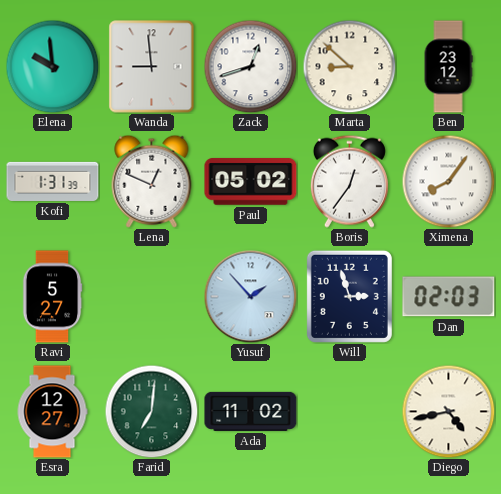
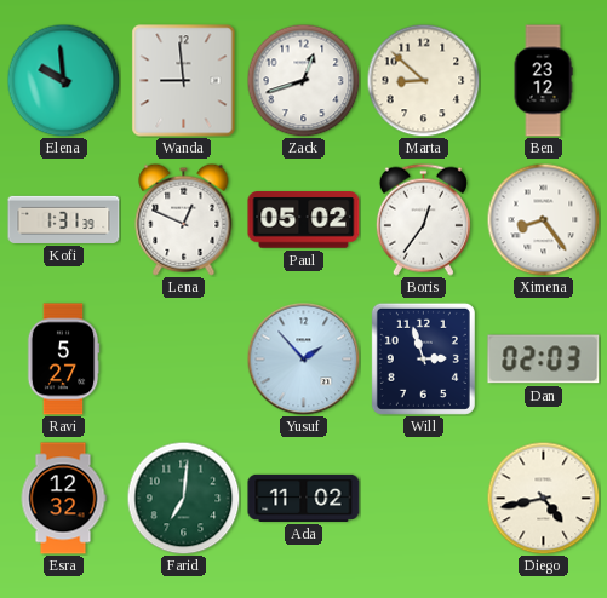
Ximena: 8:06 -> 8:24
Esra: 12:27 -> 12:32
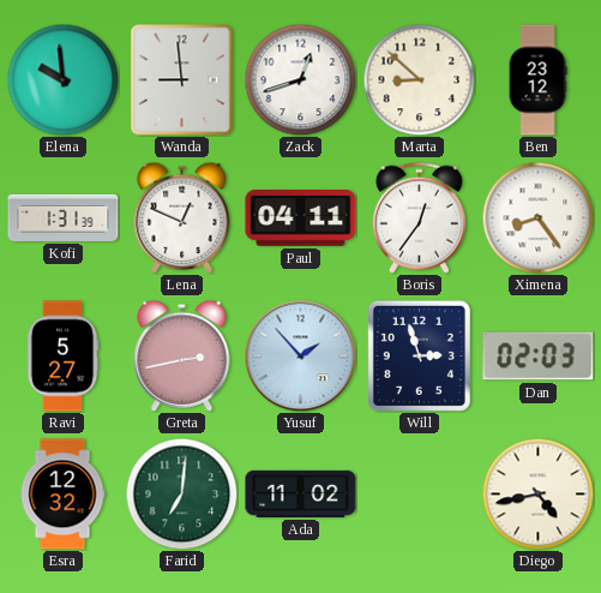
Paul: 05:02 -> 04:11
Greta: none -> 2:43
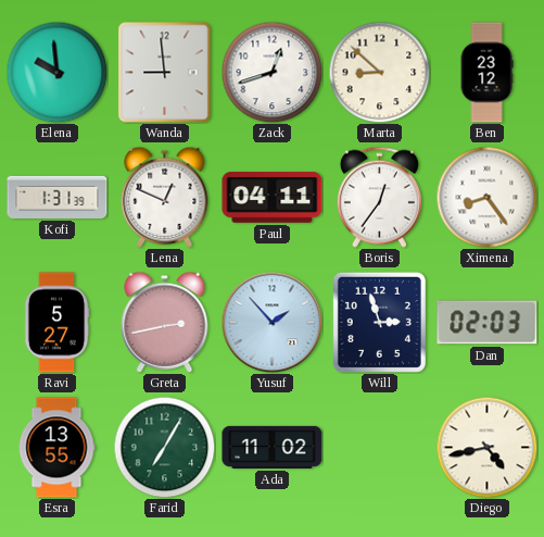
Esra: 12:32 -> 13:55
Farid: 7:01 -> 7:05
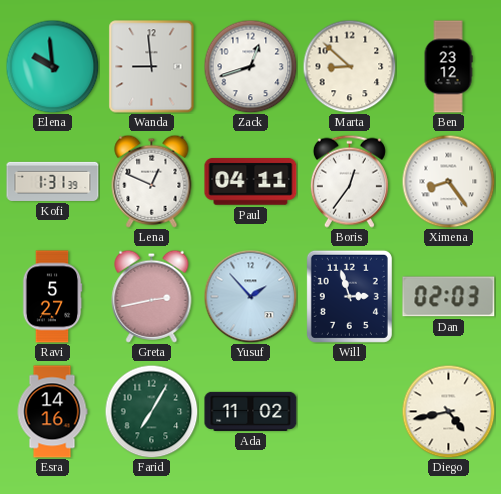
Esra: 13:55 -> 14:16
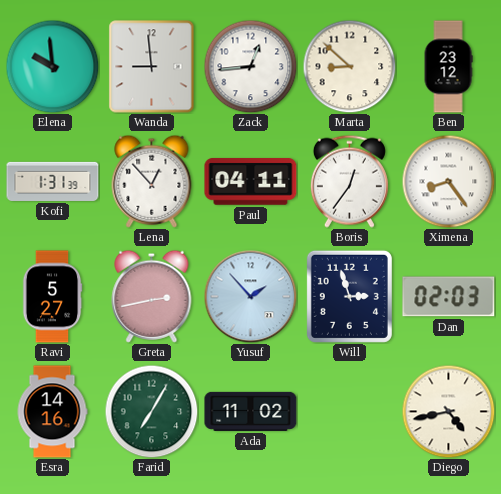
Zack: 12:42 -> 12:44
Lena: 12:49 -> 12:53
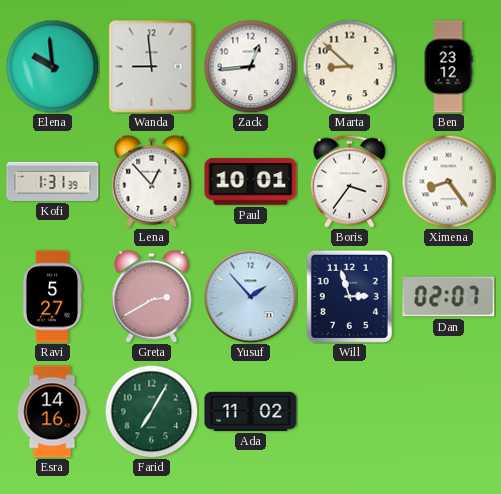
Paul: 04:11 -> 10:01
Boris: 12:36 -> 3:36
Greta: 2:43 -> 2:40
Dan: 02:03 -> 02:07
Diego: 4:43 -> none
